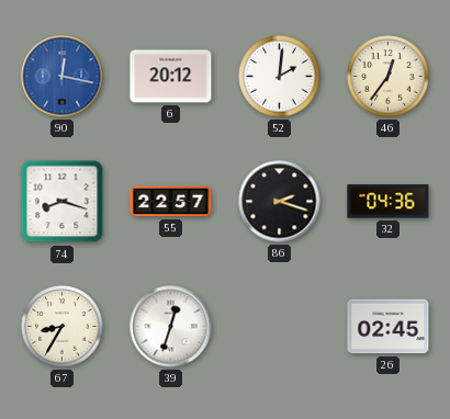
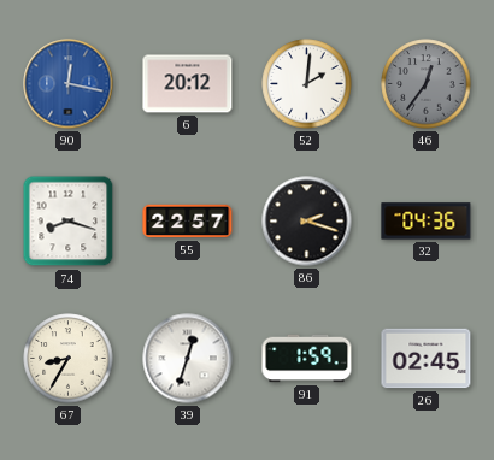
46 dial: cream -> grey
91: none -> 1:59
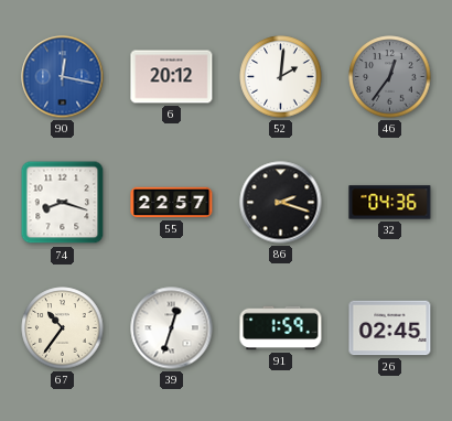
67: 8:35 -> 10:36
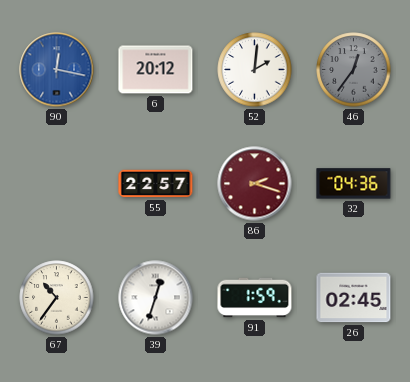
74: 8:18 -> none
86 dial: black -> burgundy
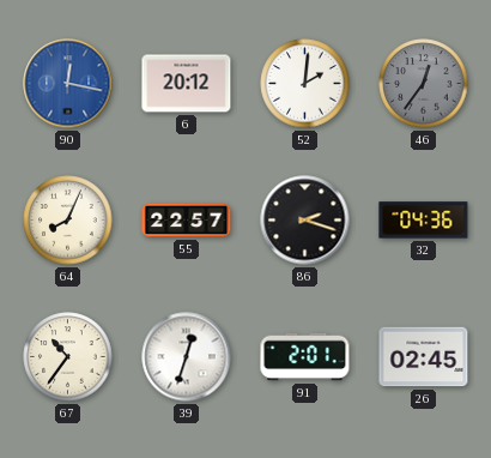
64: none -> 8:04
86 dial: burgundy -> black
91: 1:59 -> 2:01
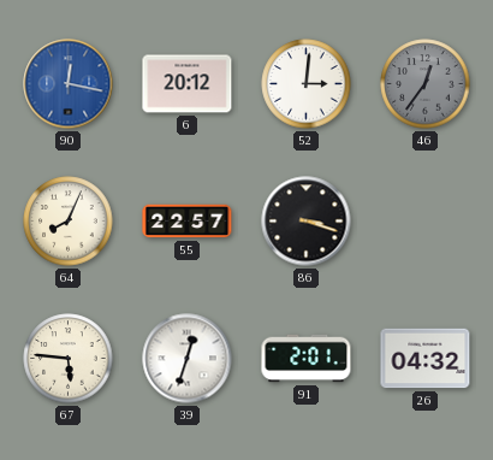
52: 2:01 -> 3:01
86: 2:18 -> 3:18
32: 04:36 -> none
67: 10:36 -> 5:46
26: 02:45 -> 04:32
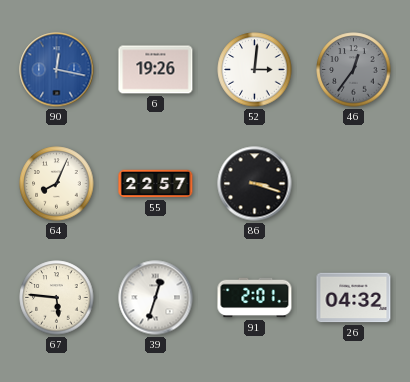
6: 20:12 -> 19:26
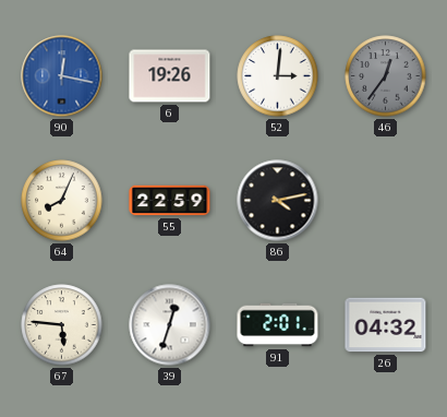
55: 22:57 -> 22:59
86: 3:18 -> 4:13
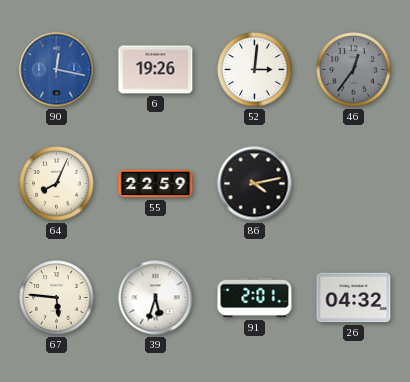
39: 12:33 -> 5:33
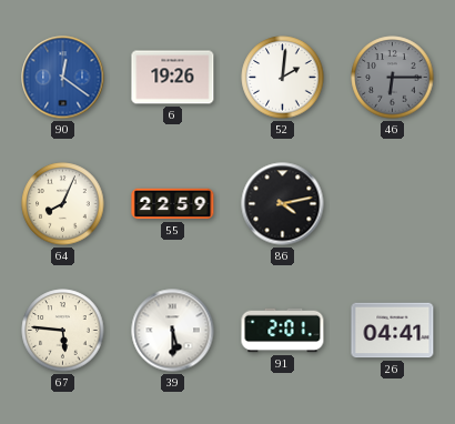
90: 12:17 -> 12:21
52: 3:01 -> 2:01
46: 12:36 -> 6:15
39: 5:33 -> 5:30
26: 04:32 -> 04:41
